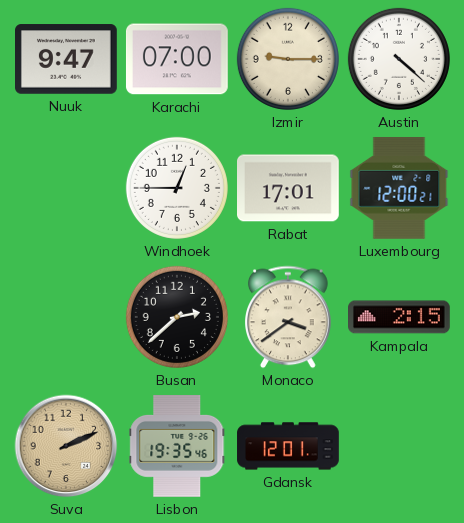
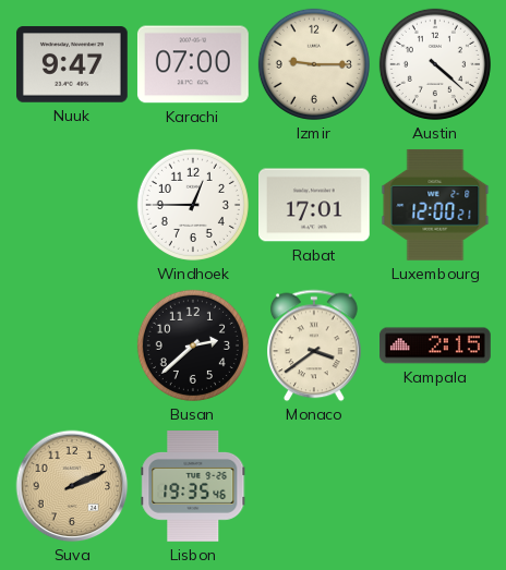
Gdansk: 12:01 -> none
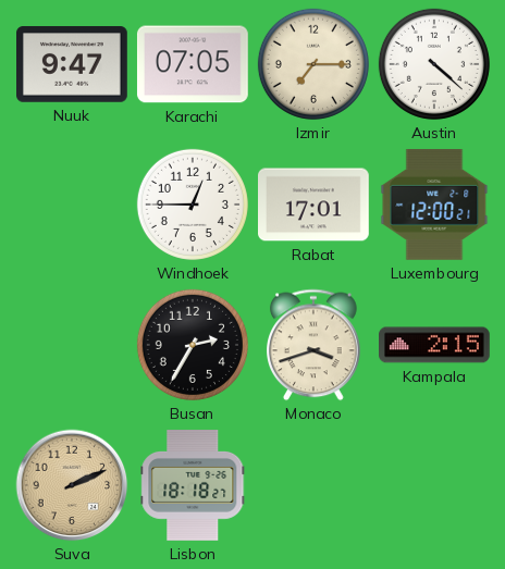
Karachi: 07:00 -> 07:05
Izmir: 9:15 -> 7:15
Busan: 2:38 -> 2:35
Monaco: 3:39 -> 3:42
Lisbon: 19:35 -> 18:18
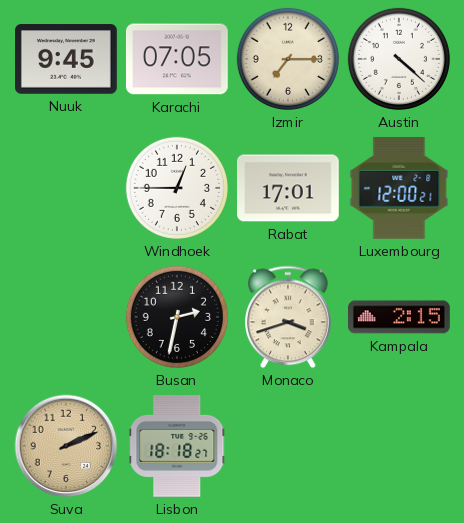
Nuuk: 9:47 -> 9:45
Busan: 2:35 -> 2:32
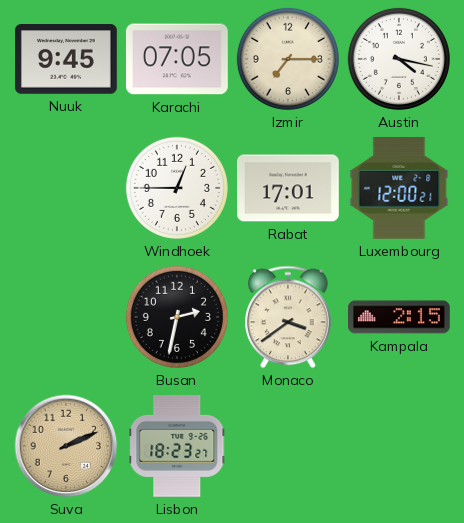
Austin: 4:22 -> 4:17
Monaco: 3:42 -> 3:39
Lisbon: 18:18 -> 18:23
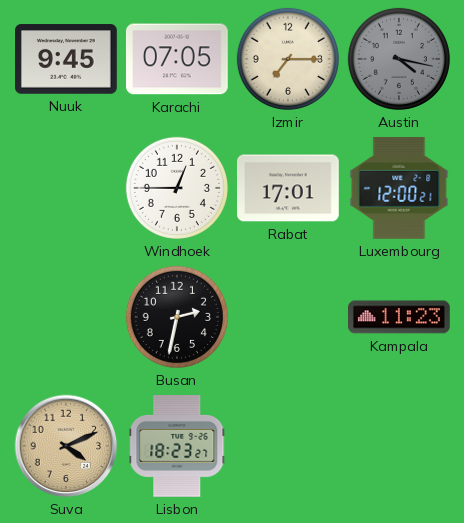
Austin dial: white -> grey
Monaco: 3:39 -> none
Kampala: 2:15 -> 11:23
Suva: 2:11 -> 4:11
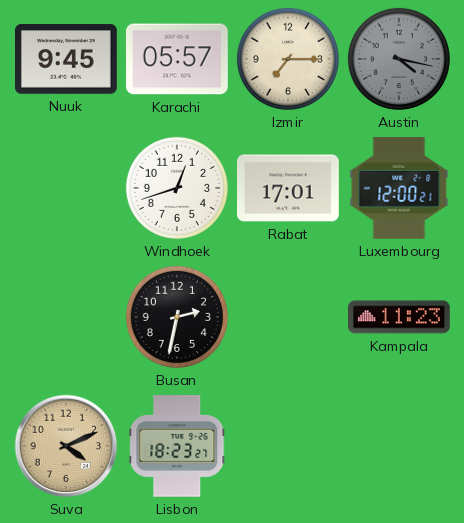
Karachi: 07:05 -> 05:57
Windhoek: 12:45 -> 12:42
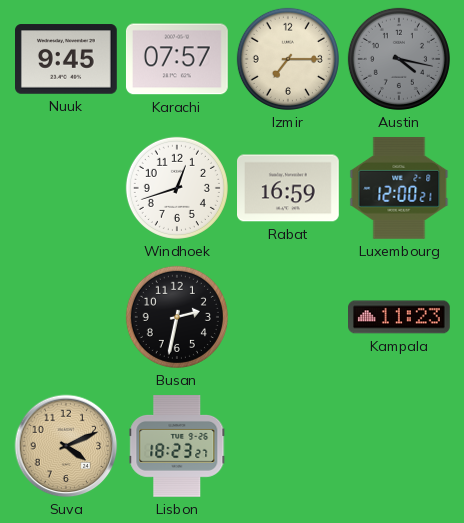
Karachi: 05:57 -> 07:57
Rabat: 17:01 -> 16:59
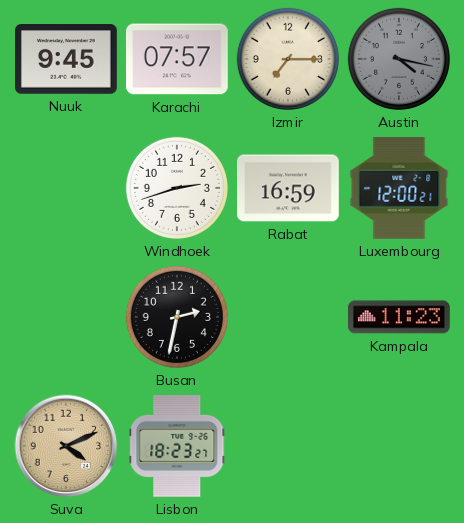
Windhoek: 12:42 -> 2:42
